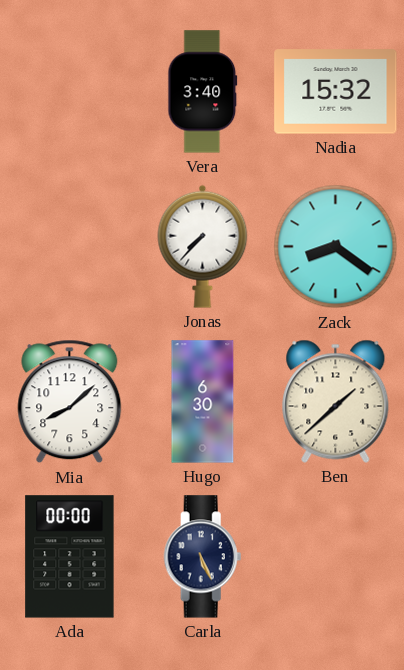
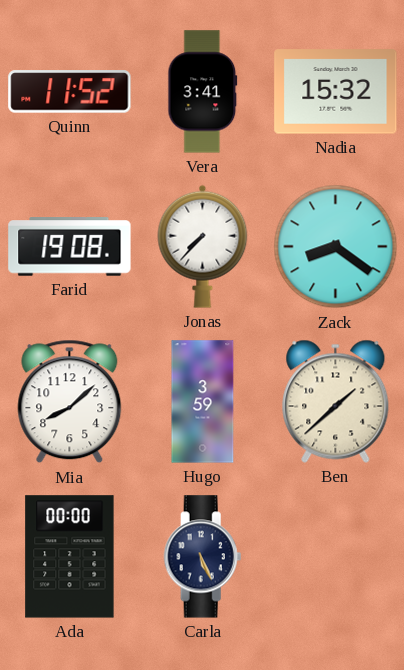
Quinn: none -> 11:52
Vera: 3:40 -> 3:41
Farid: none -> 19:08
Hugo: 6:30 -> 3:59
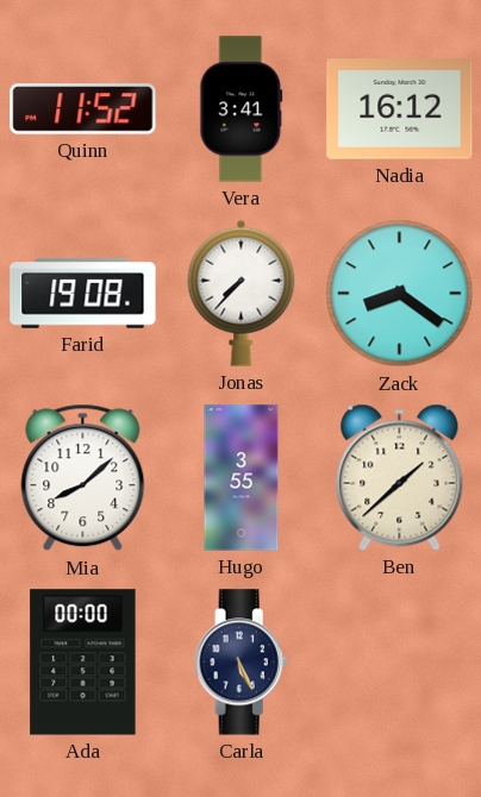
Nadia: 15:32 -> 16:12
Hugo: 3:59 -> 3:55
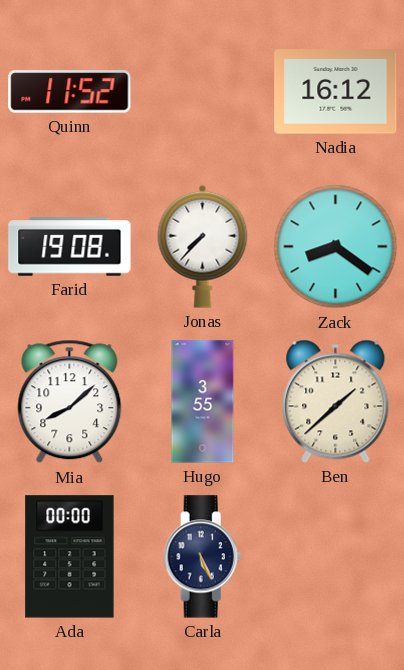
Vera: 3:41 -> none
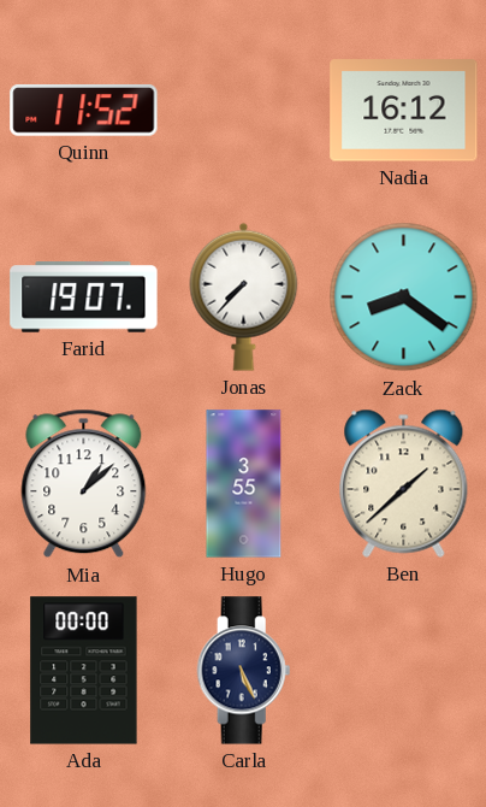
Farid: 19:08 -> 19:07
Mia: 8:08 -> 1:08
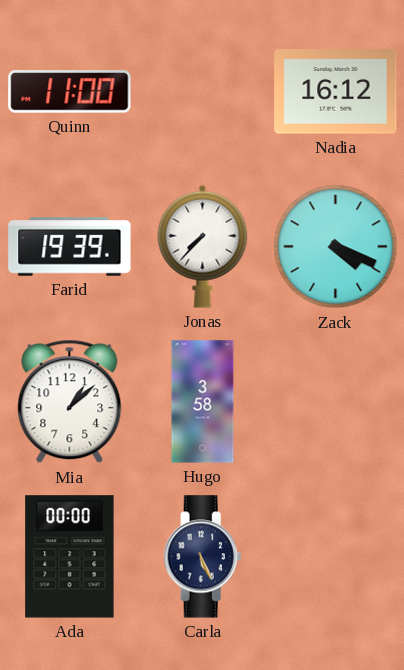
Quinn: 11:52 -> 11:00
Farid: 19:07 -> 19:39
Zack: 8:21 -> 4:19
Hugo: 3:55 -> 3:58
Ben: 1:38 -> none
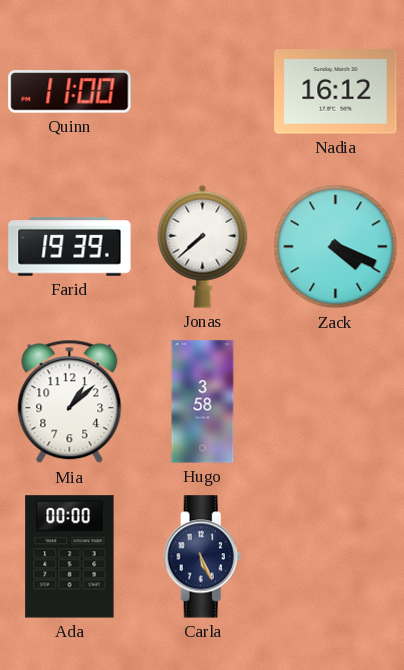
Jonas: 7:37 -> 7:38
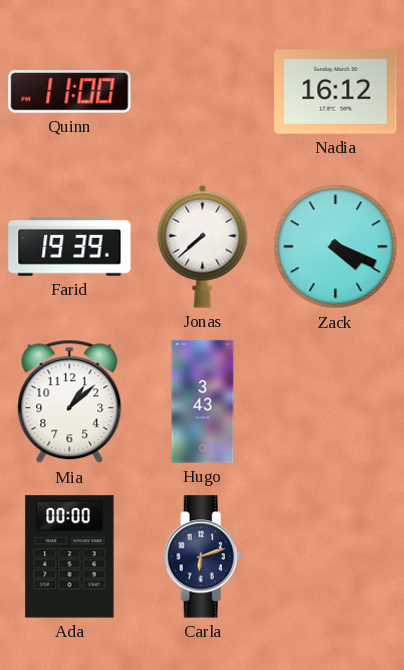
Hugo: 3:58 -> 3:43
Carla: 5:26 -> 6:12
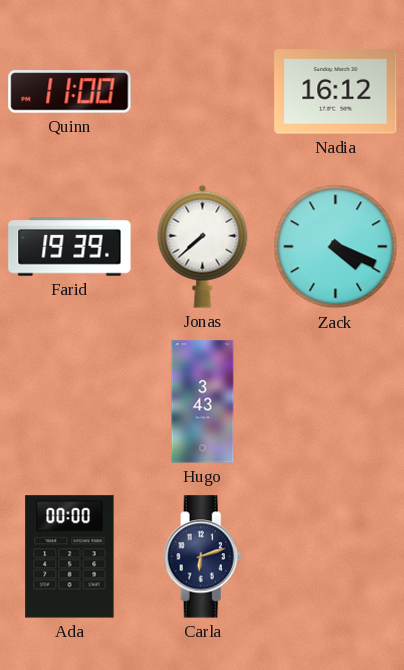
Mia: 1:08 -> none
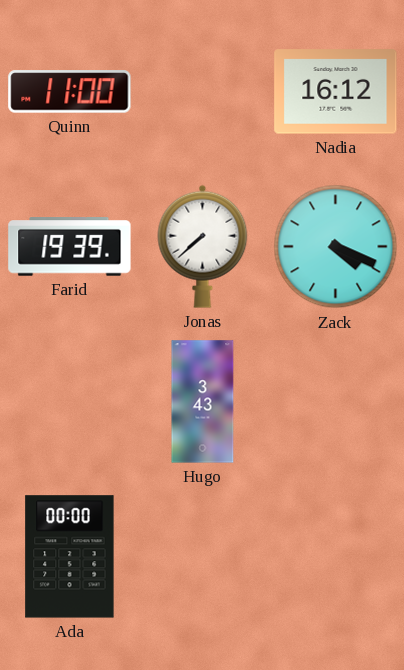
Carla: 6:12 -> none
